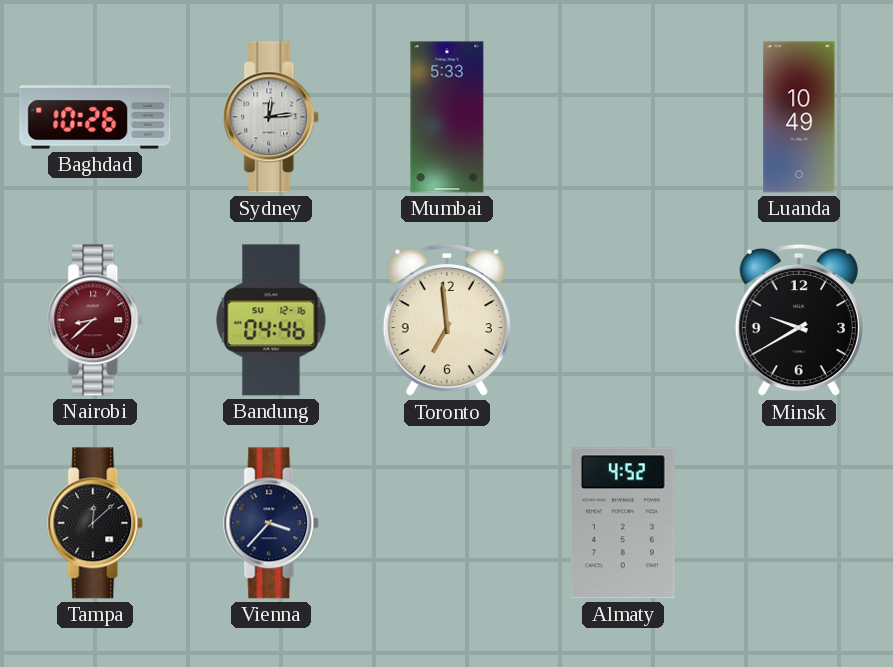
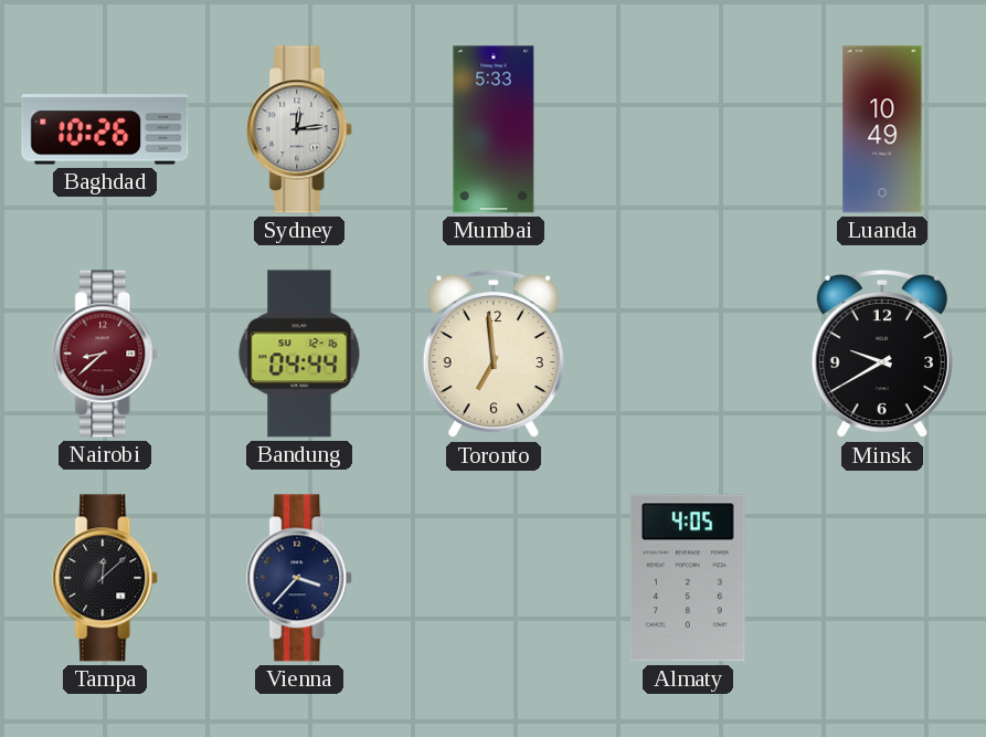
Bandung: 04:46 -> 04:44
Almaty: 4:52 -> 4:05
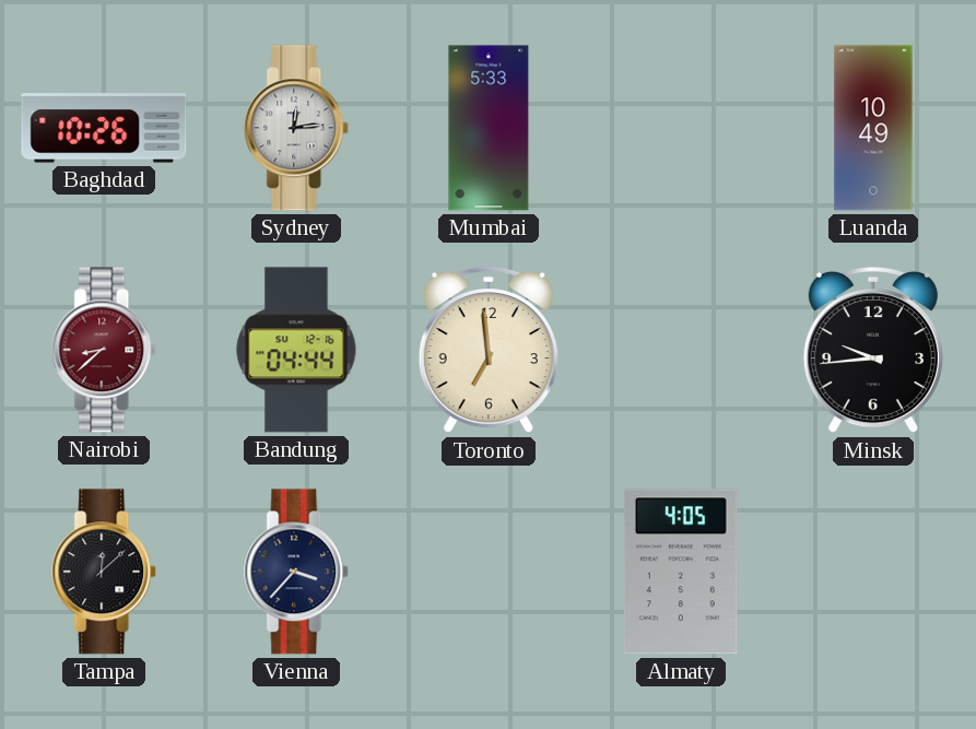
Minsk: 9:40 -> 9:44
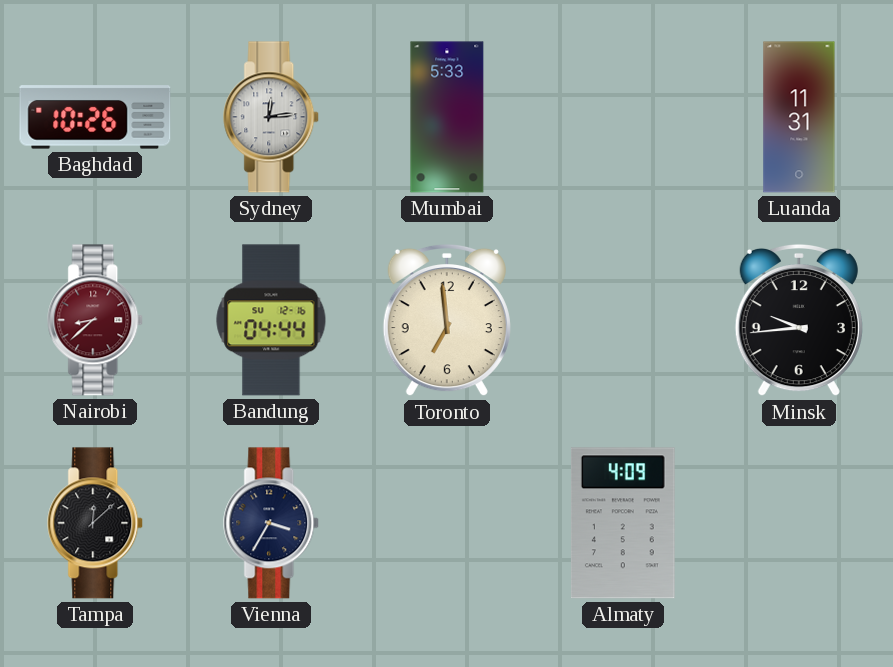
Luanda: 10:49 -> 11:31
Vienna: 3:37 -> 3:35
Almaty: 4:05 -> 4:09
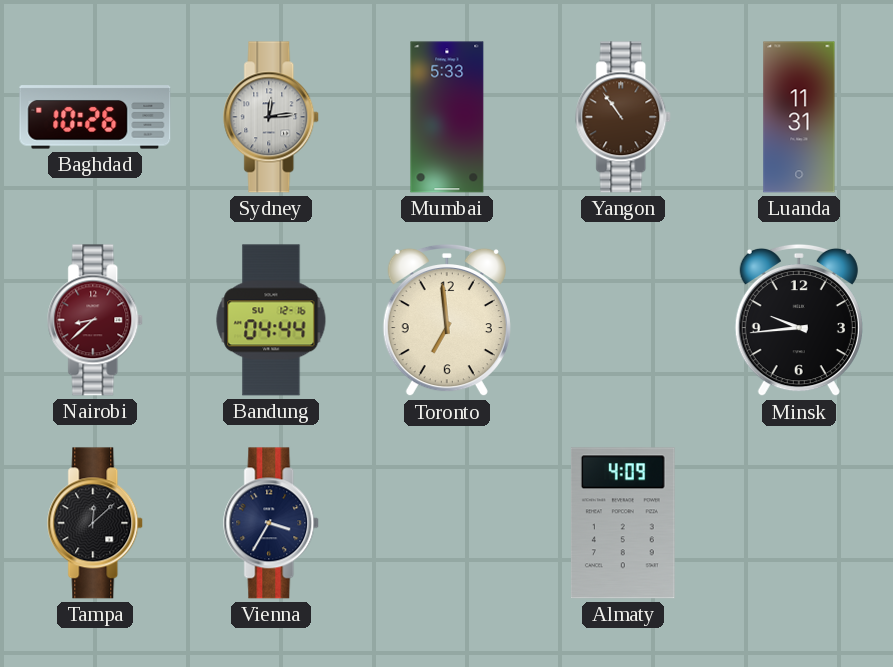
Yangon: none -> 10:54
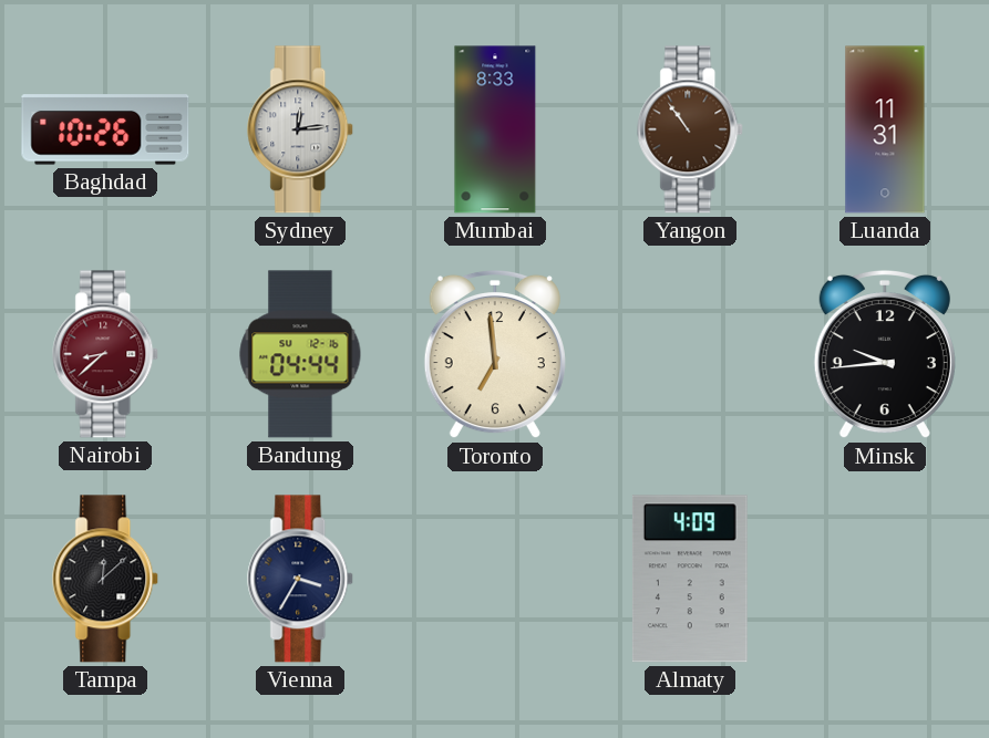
Mumbai: 5:33 -> 8:33
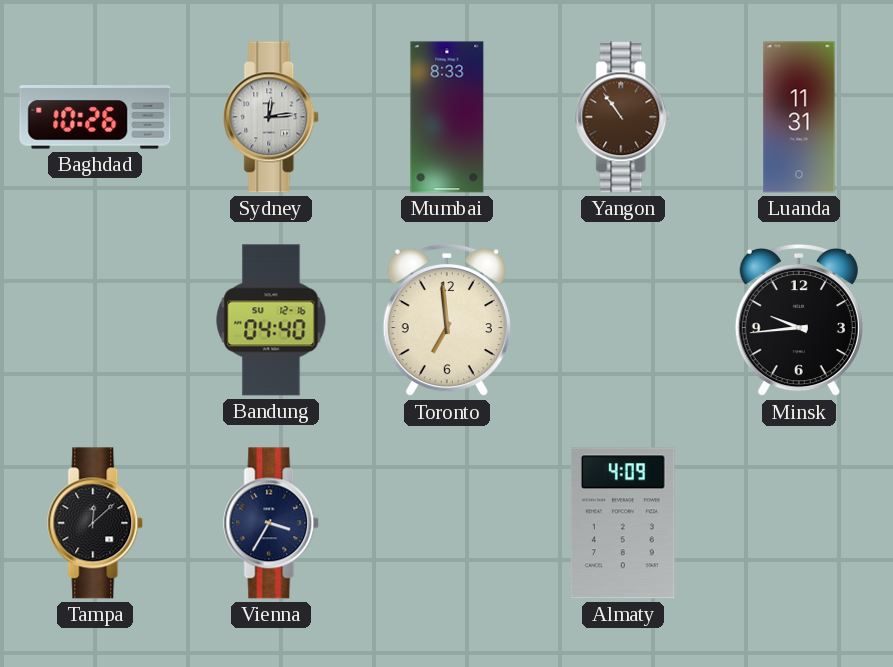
Nairobi: 8:38 -> none
Bandung: 04:44 -> 04:40
